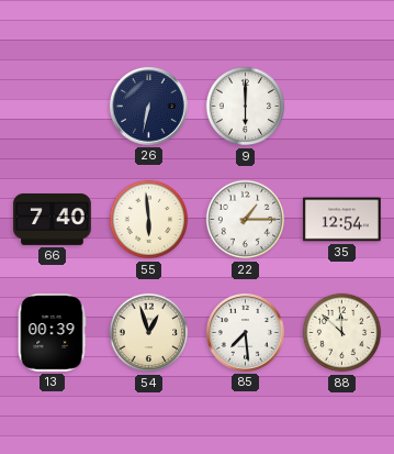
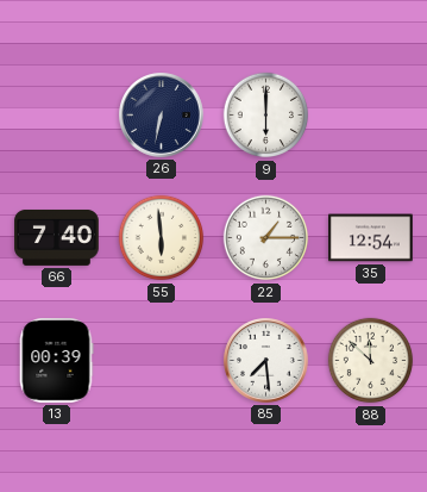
54: 12:57 -> none
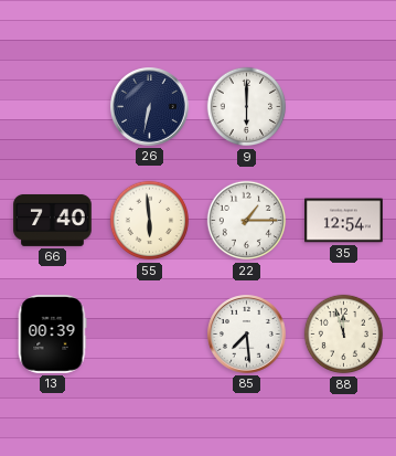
88: 11:52 -> 11:57
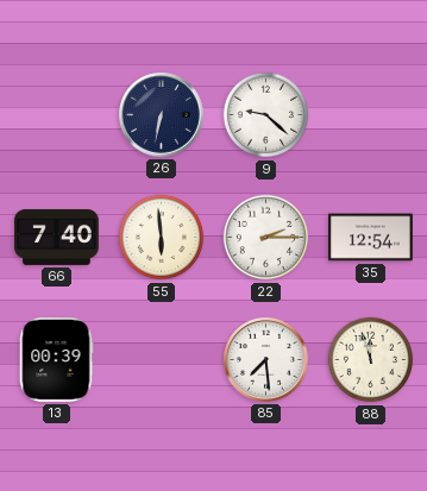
9: 6:00 -> 9:22
22: 1:15 -> 2:15
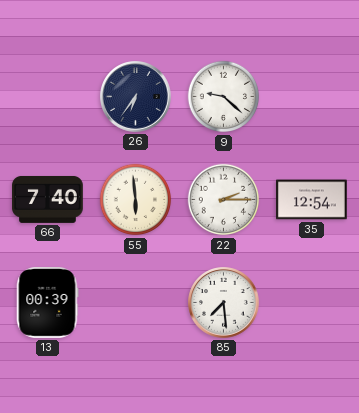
26: 6:32 -> 6:36
88: 11:57 -> none
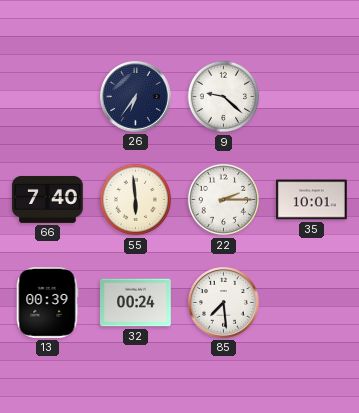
35: 12:54 -> 10:01
32: none -> 00:24
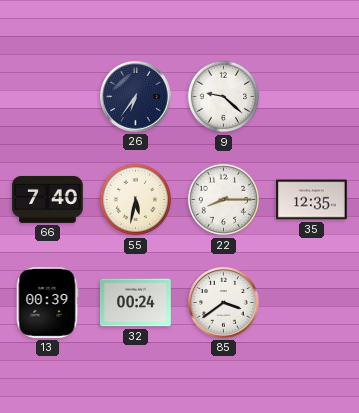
55: 5:59 -> 5:32
22: 2:15 -> 8:15
35: 10:01 -> 12:35
85: 7:29 -> 3:39
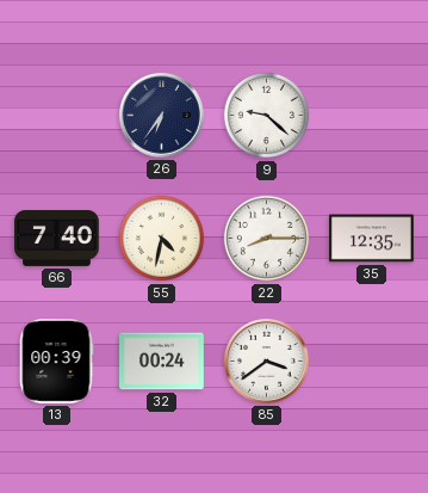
55: 5:32 -> 4:32
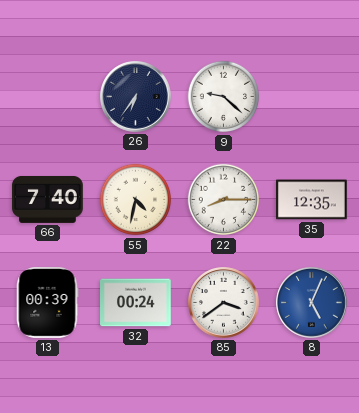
8: none -> 5:04
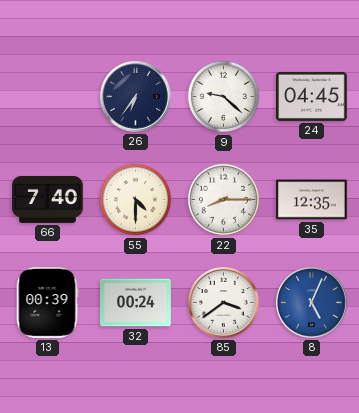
24: none -> 04:45
55: 4:32 -> 4:30
